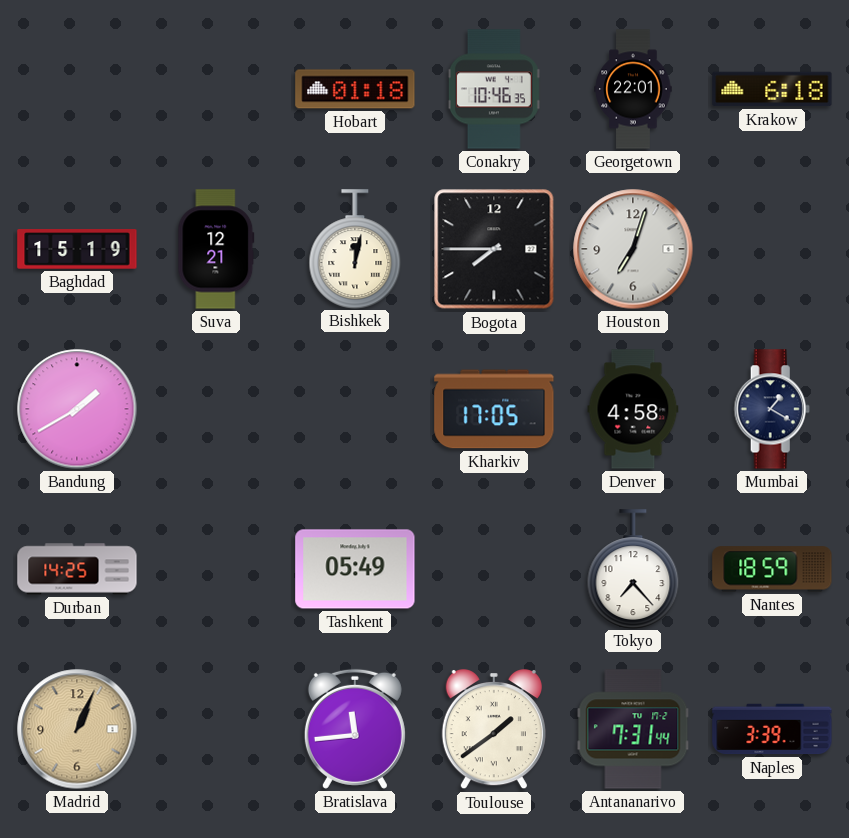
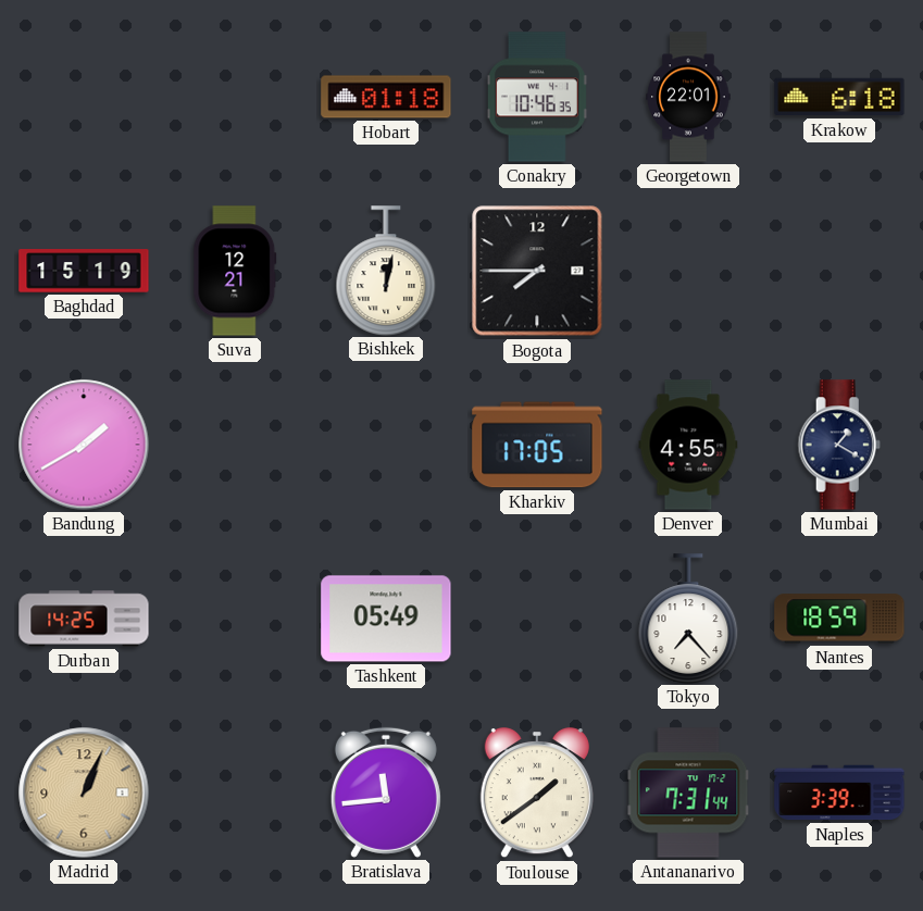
Houston: 7:03 -> none
Denver: 4:58 -> 4:55
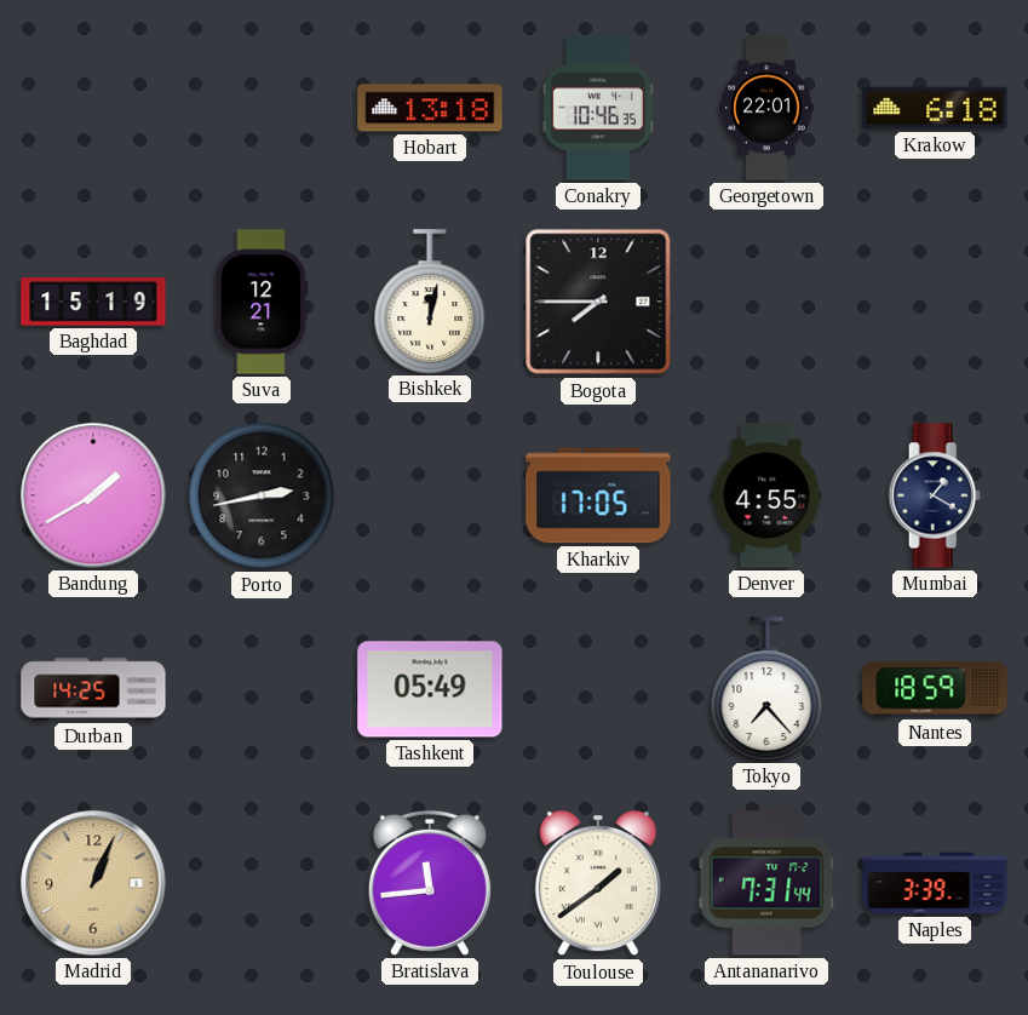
Hobart: 01:18 -> 13:18
Porto: none -> 2:43
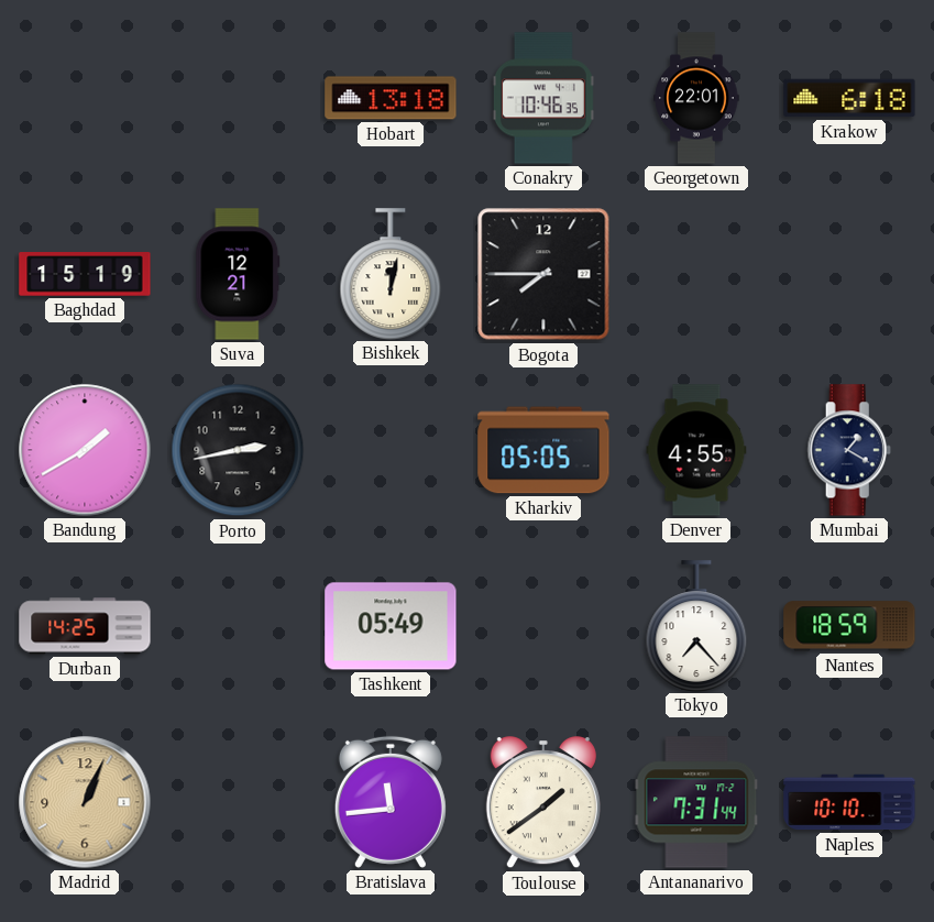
Kharkiv: 17:05 -> 05:05
Naples: 3:39 -> 10:10
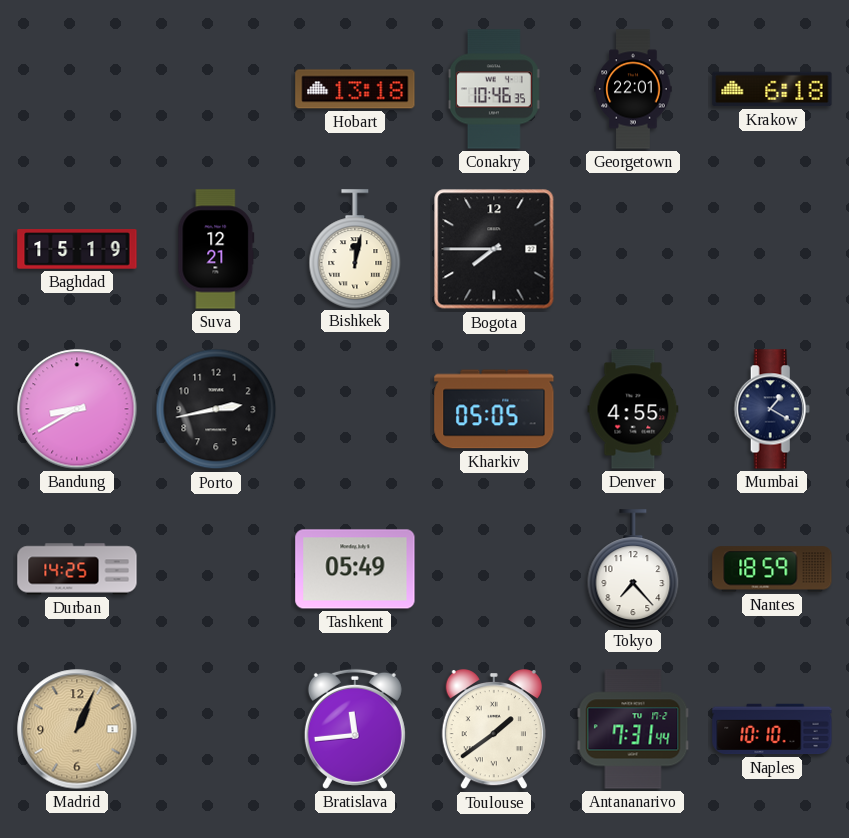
Bandung: 1:40 -> 8:40
